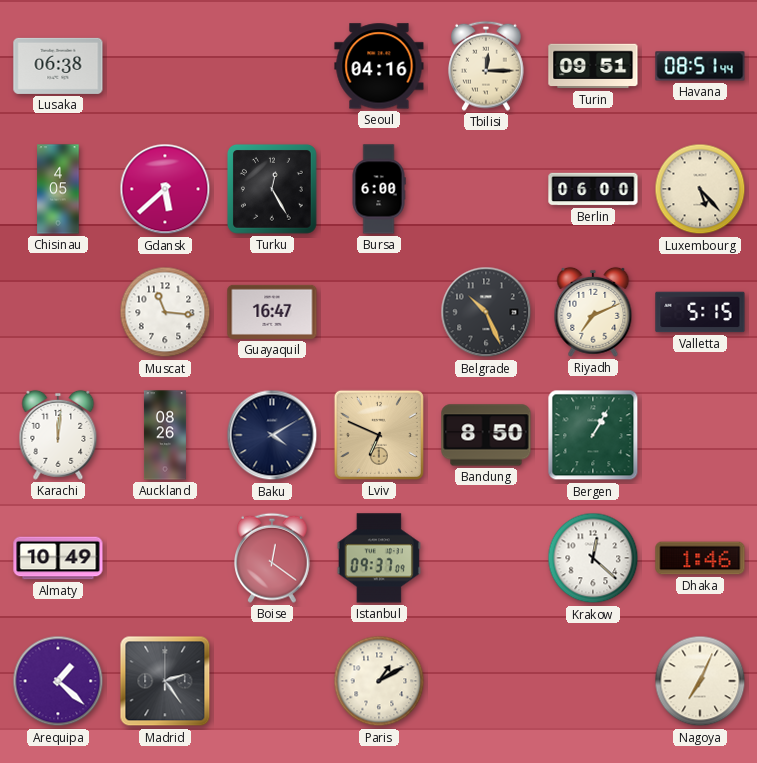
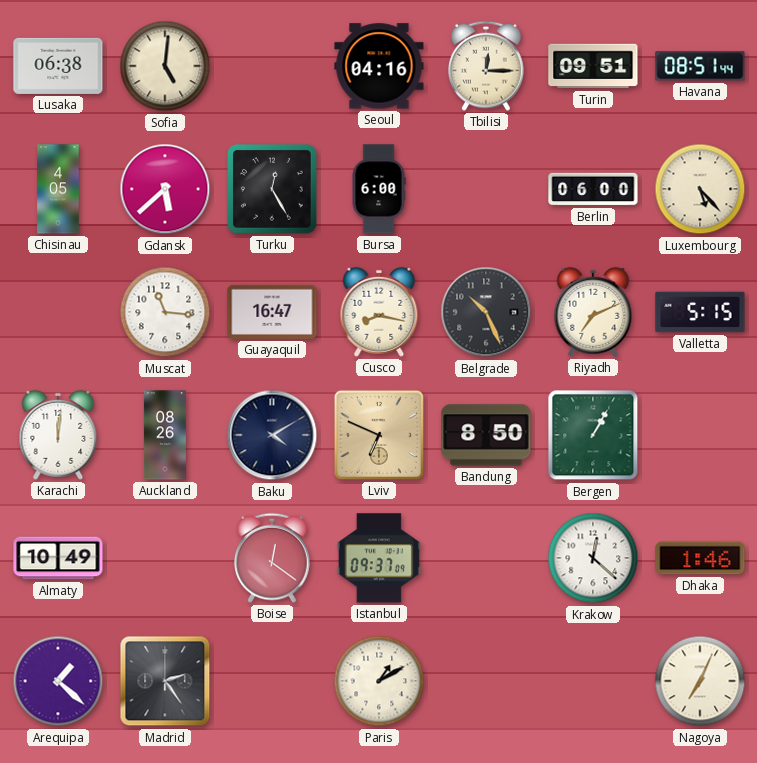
Sofia: none -> 5:01
Cusco: none -> 8:17
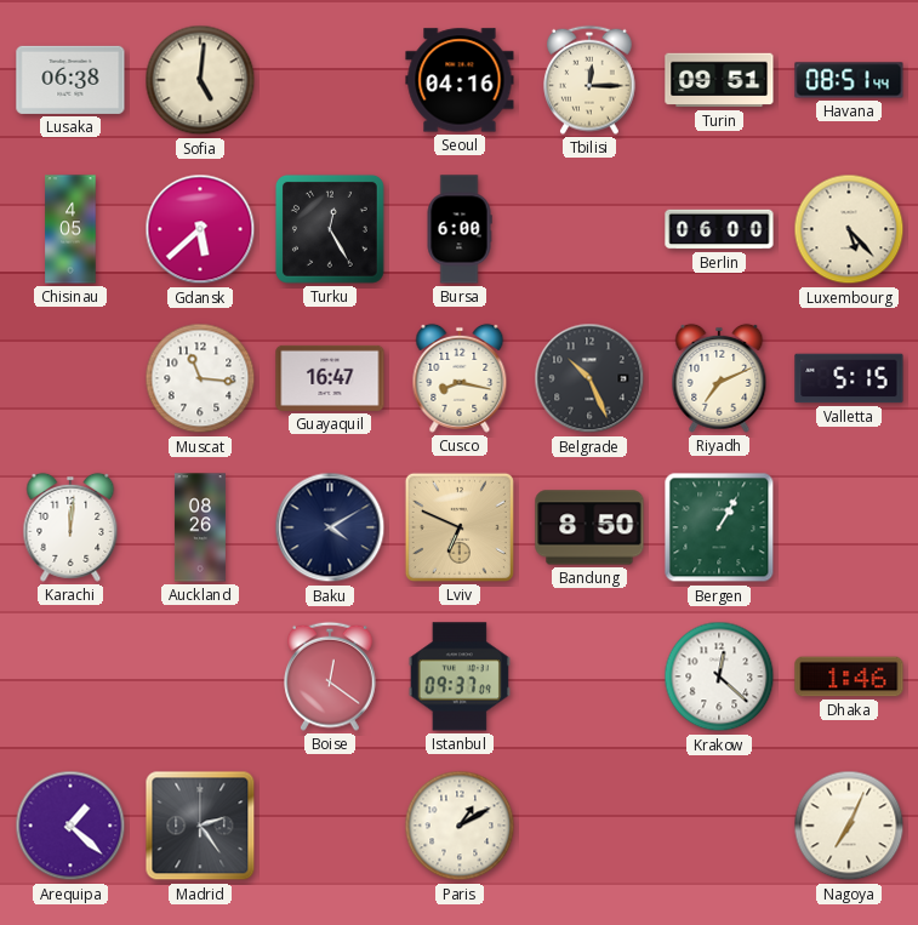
Almaty: 10:49 -> none
